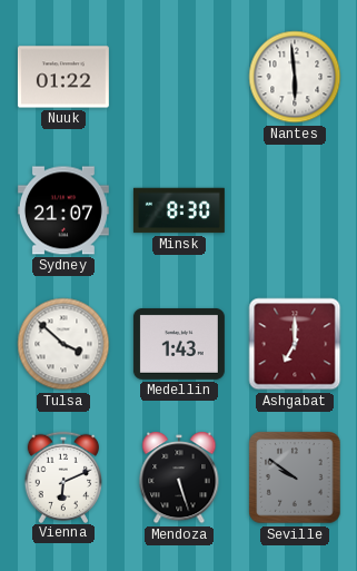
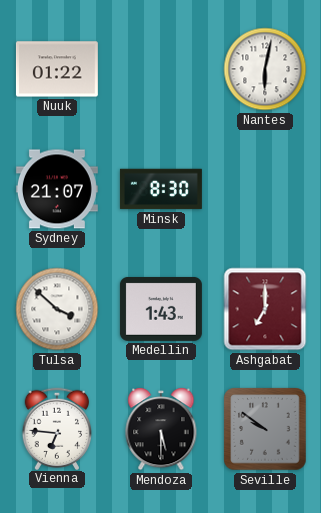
Nantes: 5:59 -> 6:02
Vienna: 6:11 -> 6:46
Mendoza: 5:27 -> 5:30
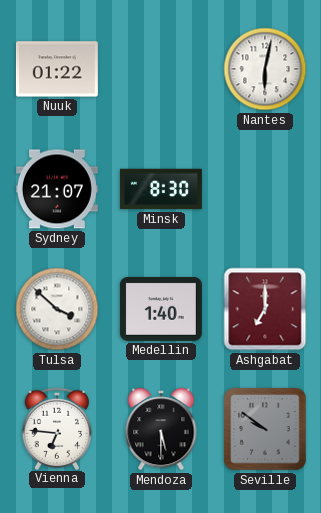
Medellin: 1:43 -> 1:40
